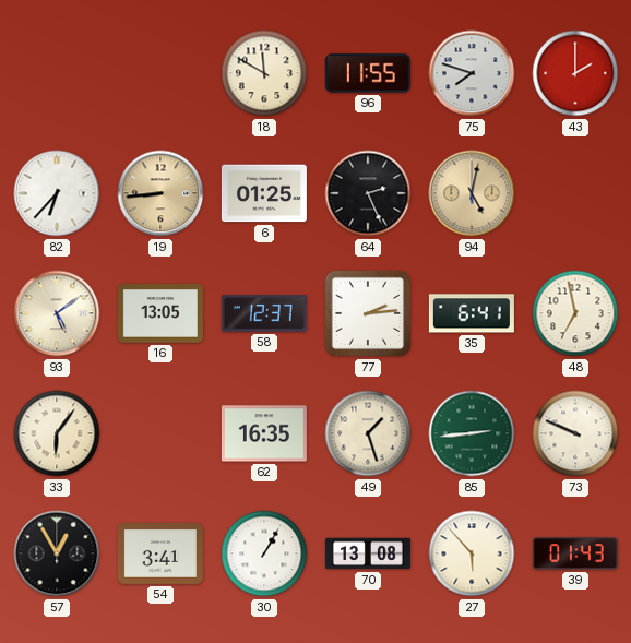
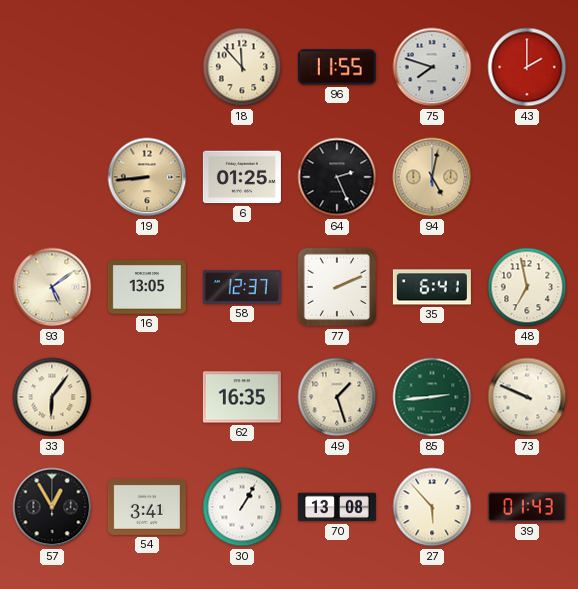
18: 11:50 -> 11:53
82: 6:37 -> none
77: 2:14 -> 2:11
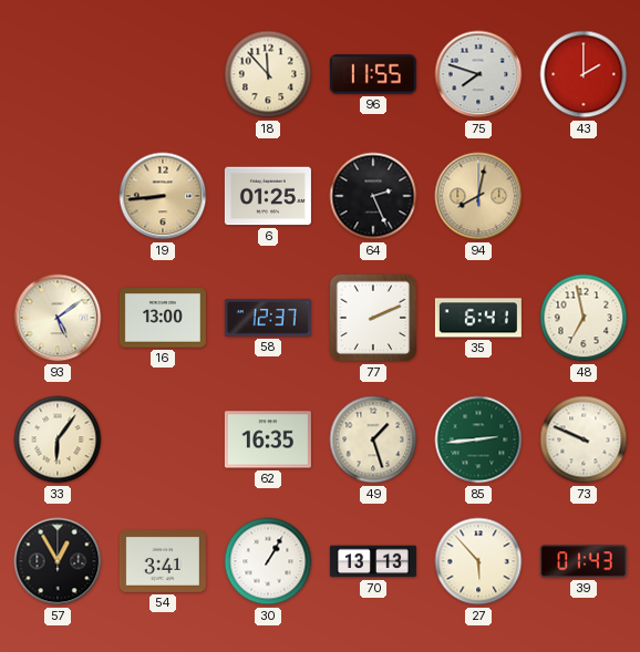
94: 5:02 -> 8:02
16: 13:05 -> 13:00
70: 13:08 -> 13:13
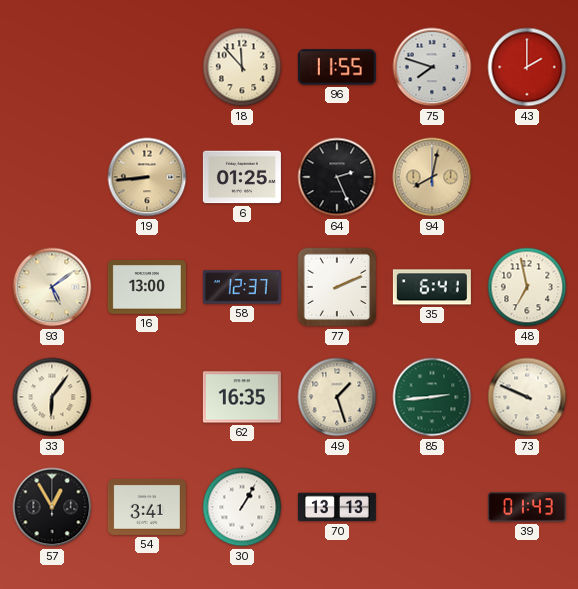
27: 5:53 -> none
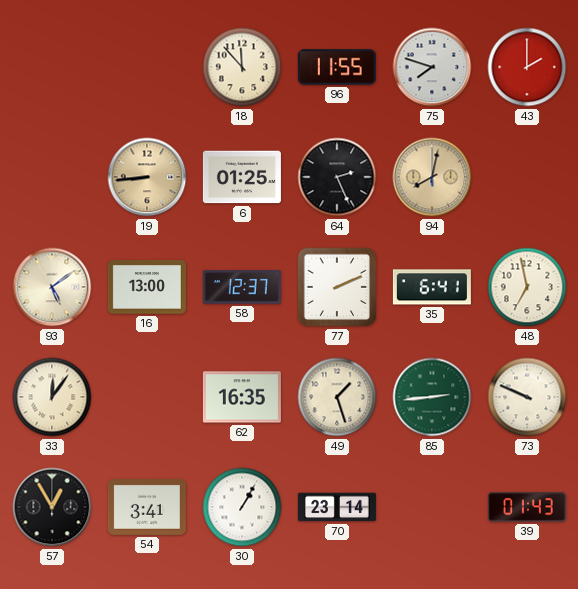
33: 6:06 -> 12:06
70: 13:13 -> 23:14
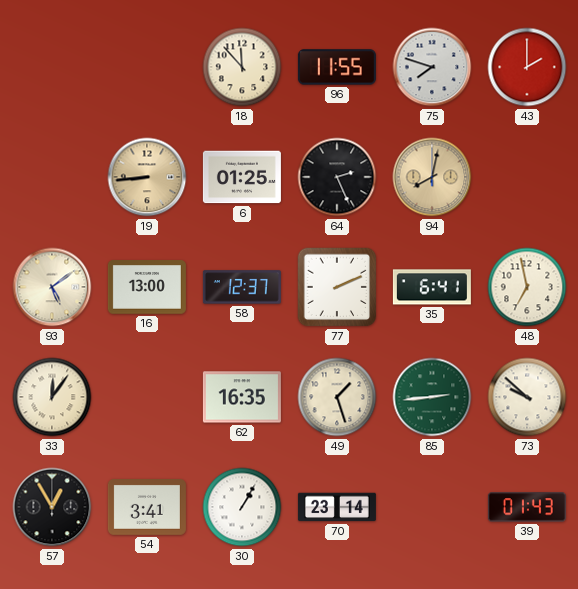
73: 9:49 -> 9:52
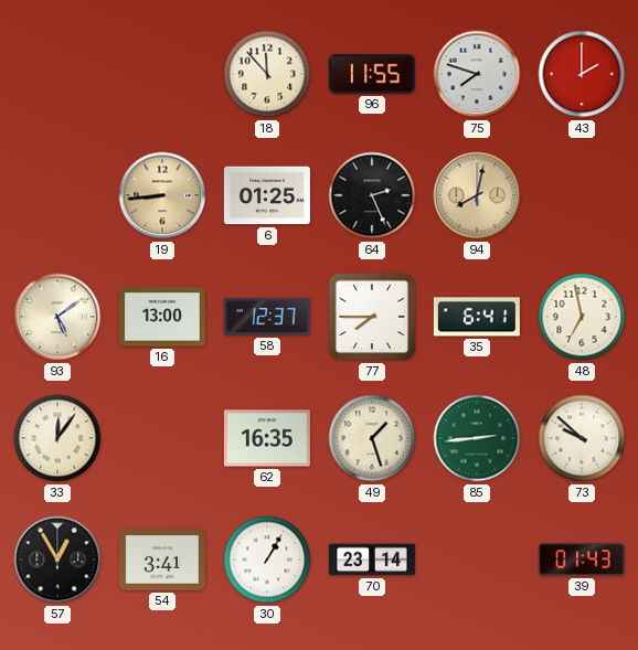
77: 2:11 -> 7:45
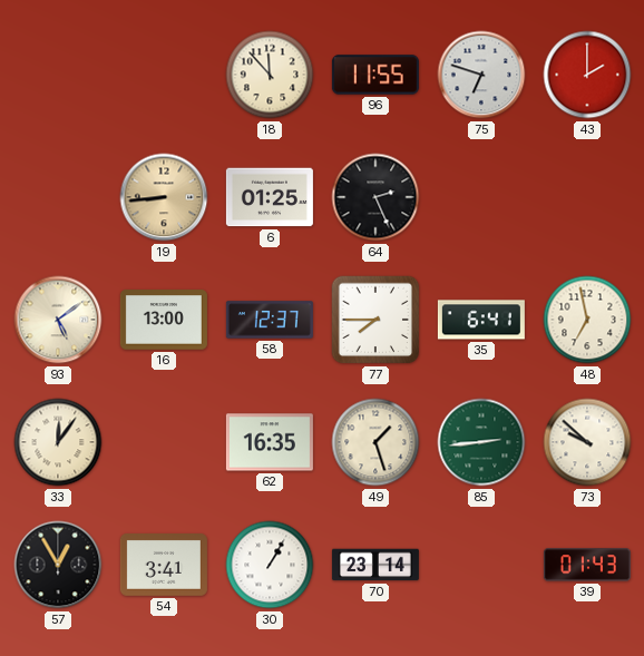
75: 7:48 -> 6:48
94: 8:02 -> none
